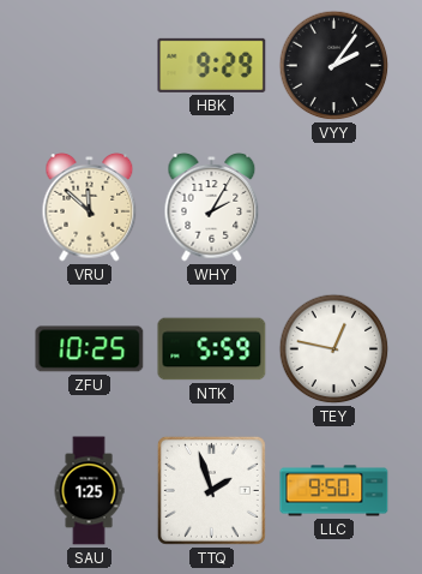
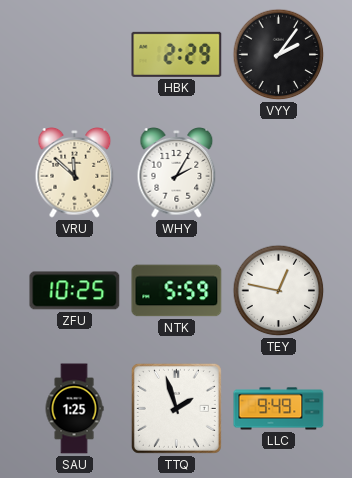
HBK: 9:29 -> 2:29
LLC: 9:50 -> 9:49
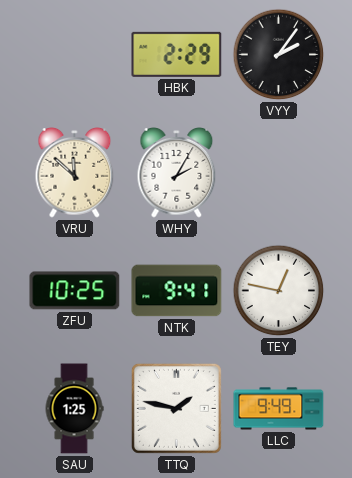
NTK: 5:59 -> 9:41
TTQ: 1:57 -> 1:47
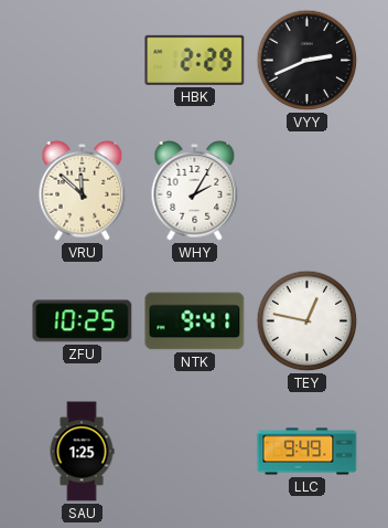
VYY: 2:06 -> 2:41
TTQ: 1:47 -> none
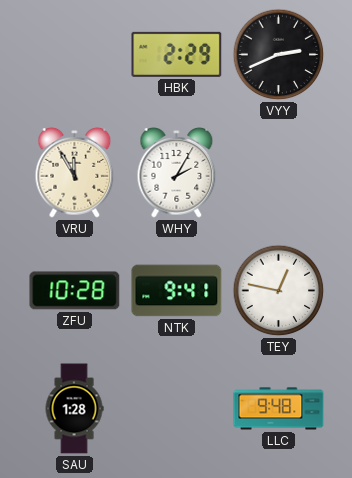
VRU: 11:52 -> 11:55
ZFU: 10:25 -> 10:28
SAU: 1:25 -> 1:28
LLC: 9:49 -> 9:48
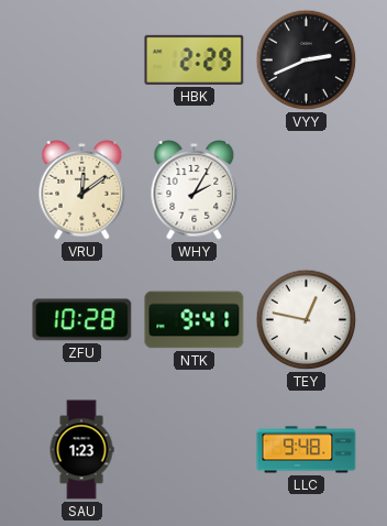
VRU: 11:55 -> 12:09
SAU: 1:28 -> 1:23
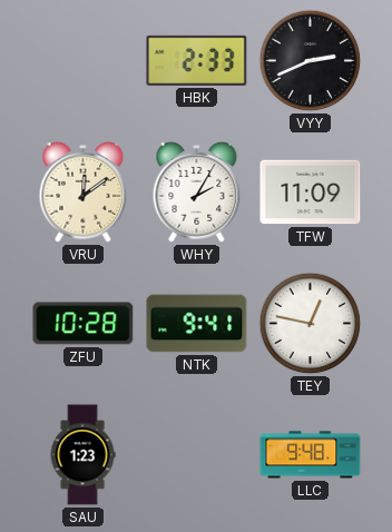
HBK: 2:29 -> 2:33
TFW: none -> 11:09
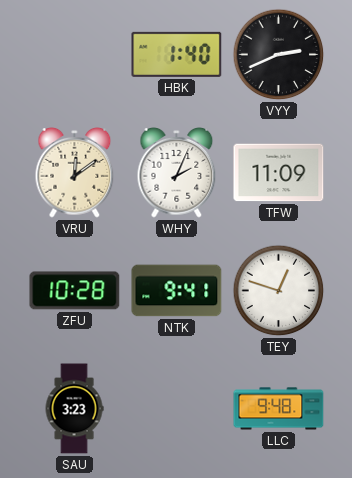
HBK: 2:33 -> 1:40
WHY: 2:05 -> 2:04
TEY: 12:47 -> 12:48
SAU: 1:23 -> 3:23
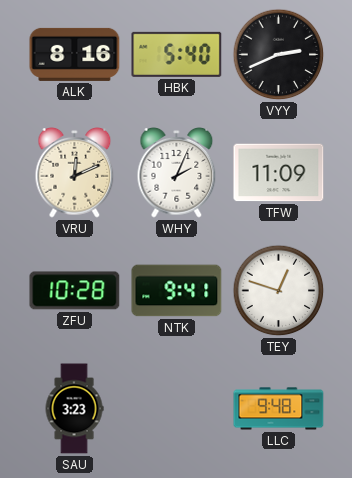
ALK: none -> 8:16
HBK: 1:40 -> 5:40
VRU: 12:09 -> 12:11
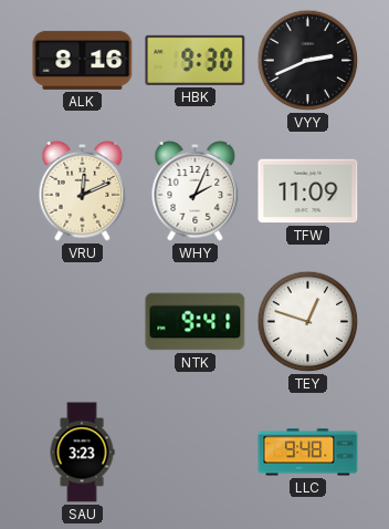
HBK: 5:40 -> 9:30
ZFU: 10:28 -> none
